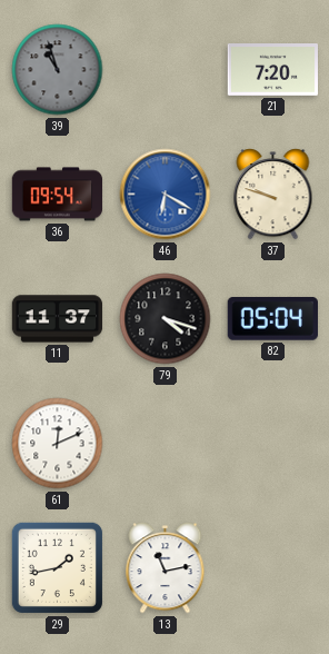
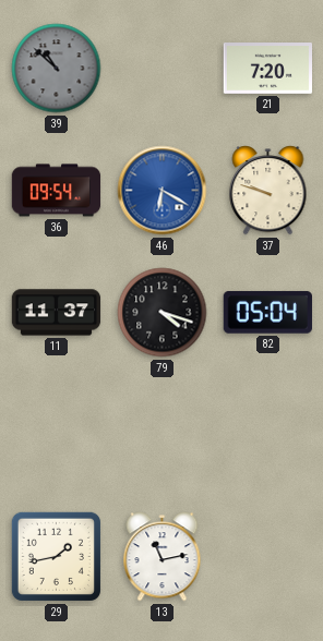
39: 10:57 -> 10:52
61: 12:11 -> none
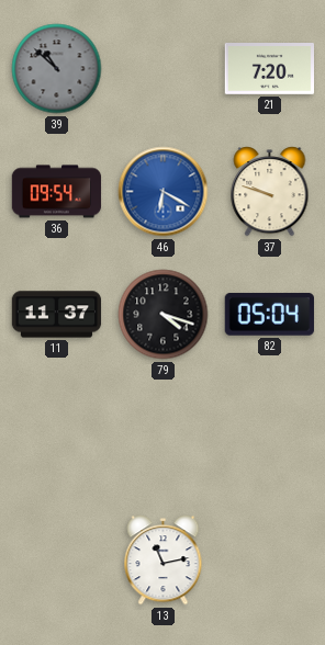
29: 1:43 -> none
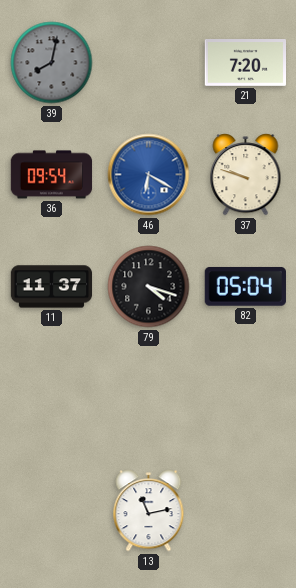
39: 10:52 -> 8:02
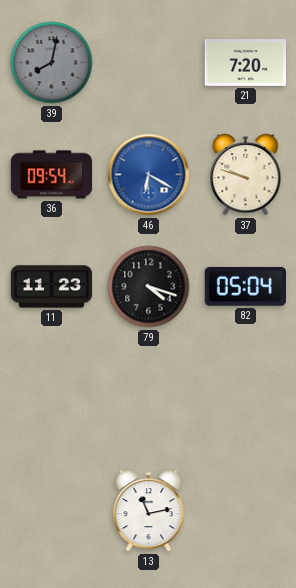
11: 11:37 -> 11:23
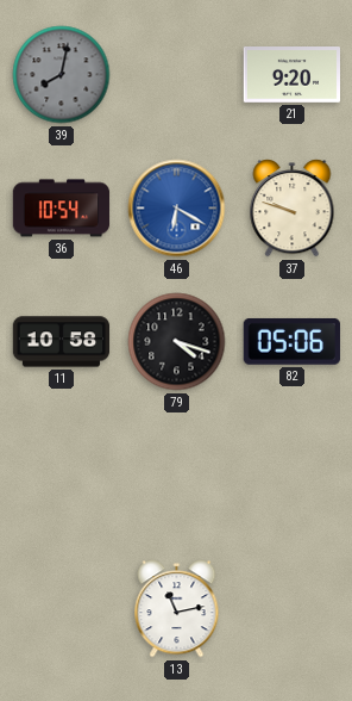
21: 7:20 -> 9:20
36: 09:54 -> 10:54
11: 11:23 -> 10:58
82: 05:04 -> 05:06
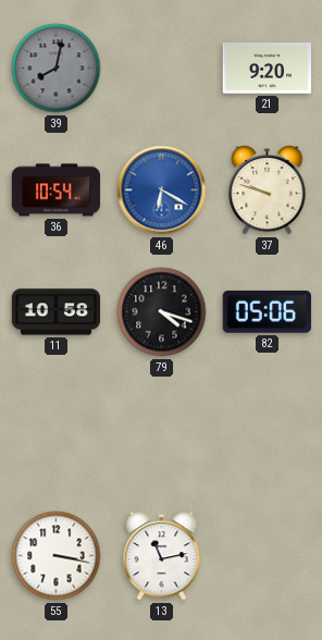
55: none -> 3:17
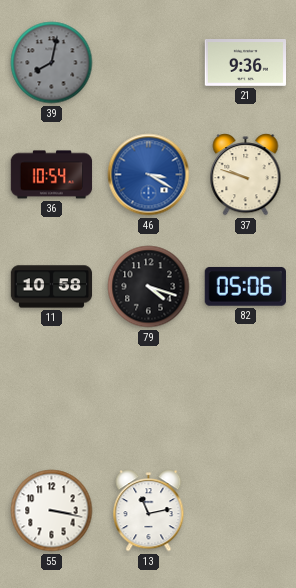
21: 9:20 -> 9:36
46: 6:20 -> 3:20
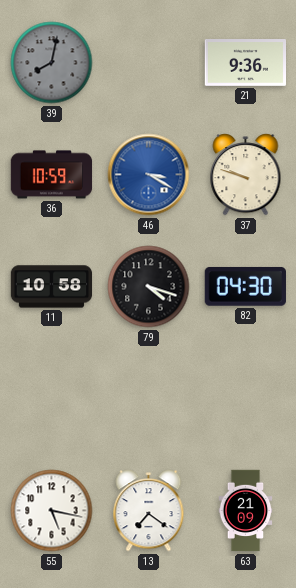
36: 10:54 -> 10:59
82: 05:06 -> 04:30
55: 3:17 -> 5:17
13: 11:13 -> 7:21
63: none -> 21:09
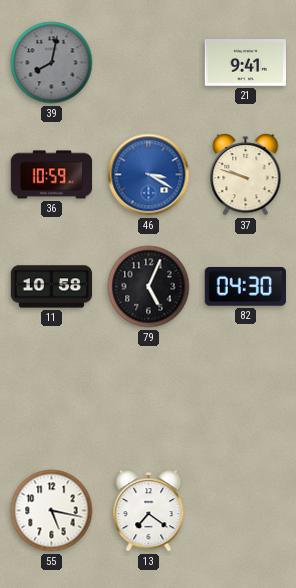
21: 9:36 -> 9:41
79: 4:18 -> 5:04
63: 21:09 -> none
